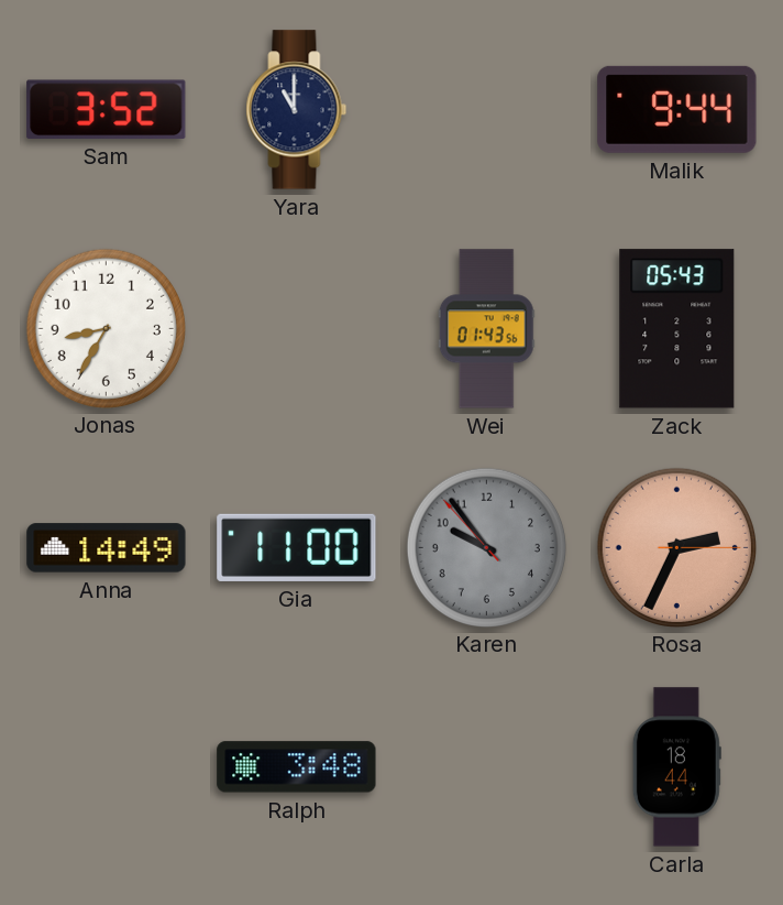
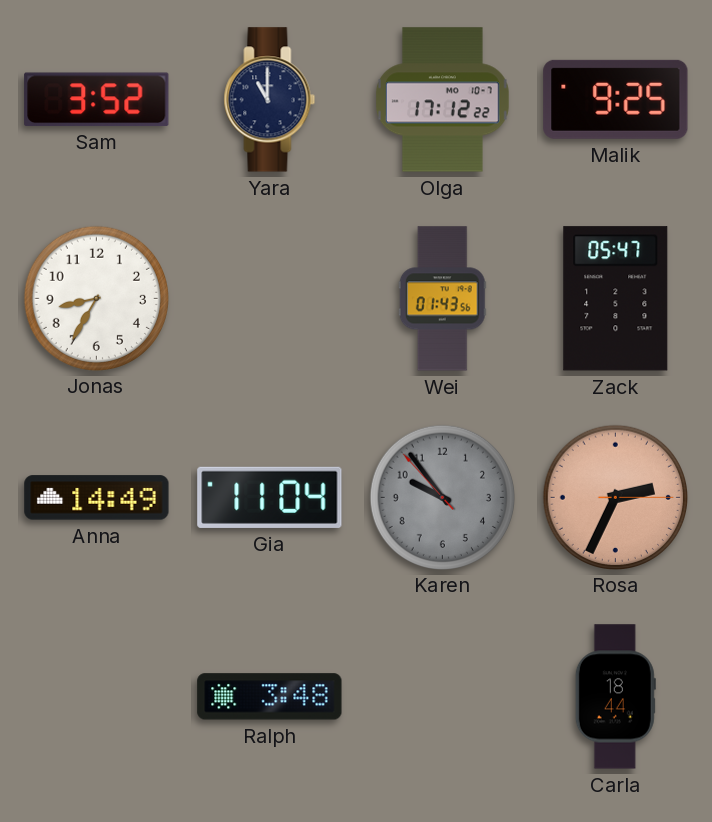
Olga: none -> 17:12
Malik: 9:44 -> 9:25
Zack: 05:43 -> 05:47
Gia: 11:00 -> 11:04
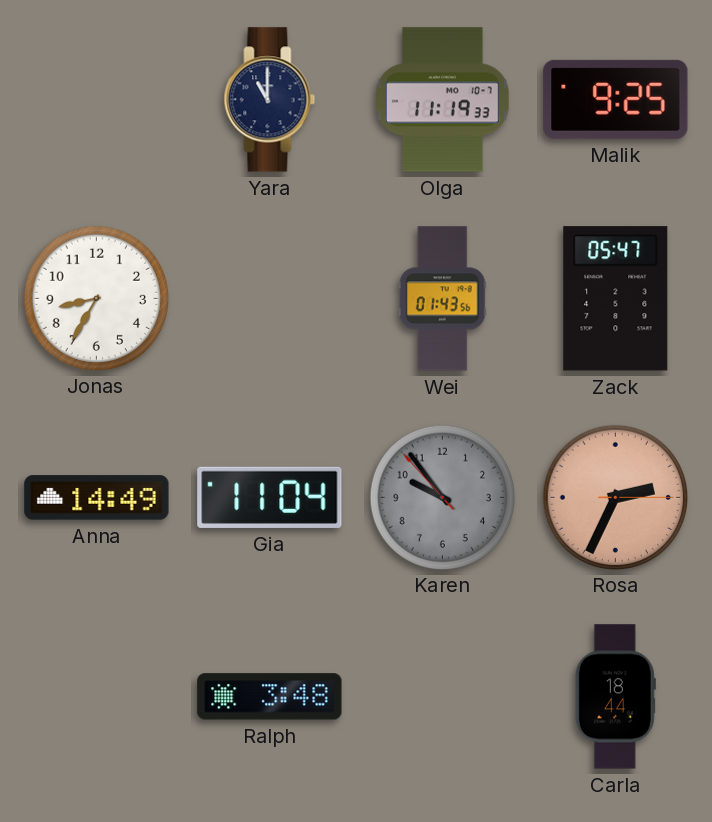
Sam: 3:52 -> none
Olga: 17:12 -> 11:19
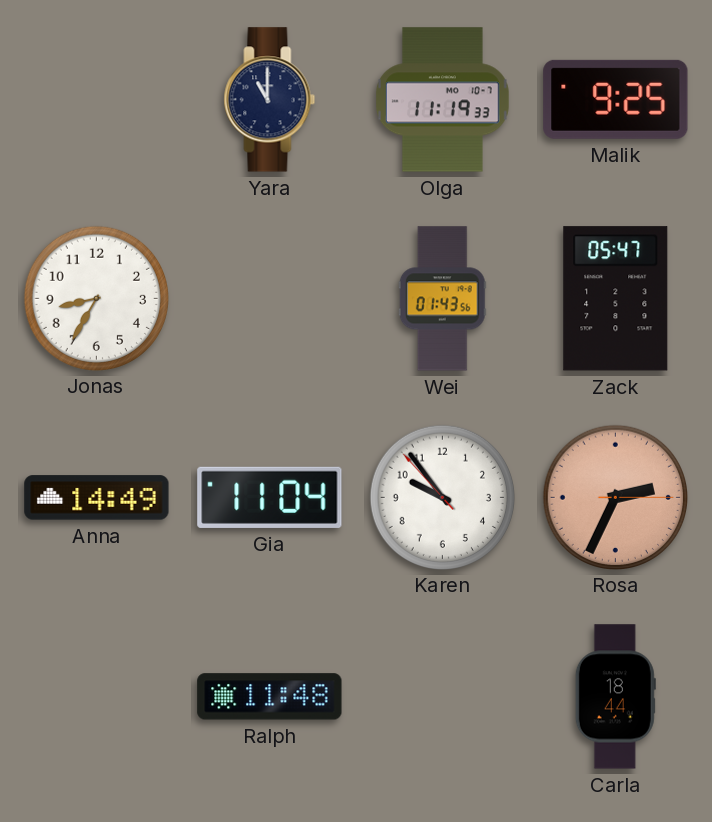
Karen dial: grey -> white
Ralph: 3:48 -> 11:48
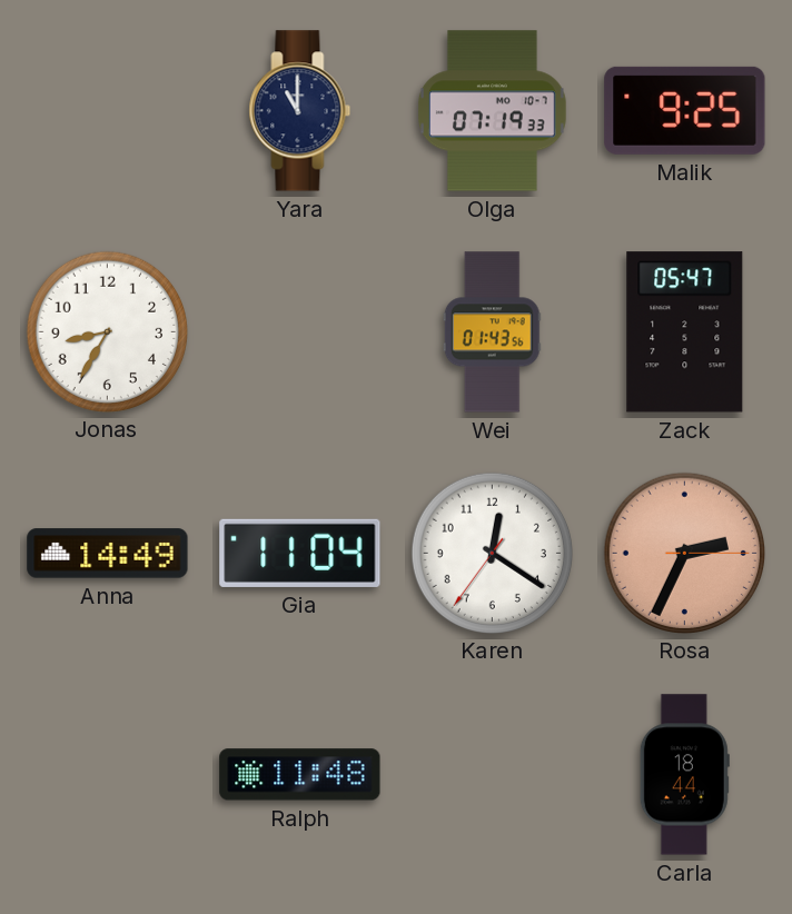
Olga: 11:19 -> 07:19
Karen: 9:53 -> 12:20
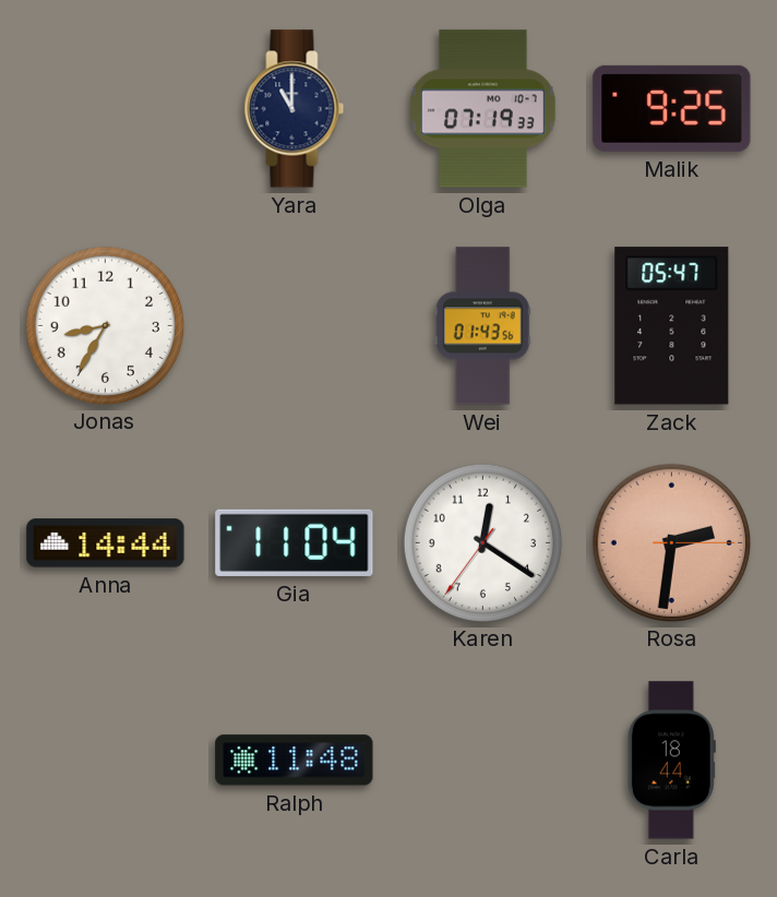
Anna: 14:49 -> 14:44
Rosa: 2:34 -> 2:31
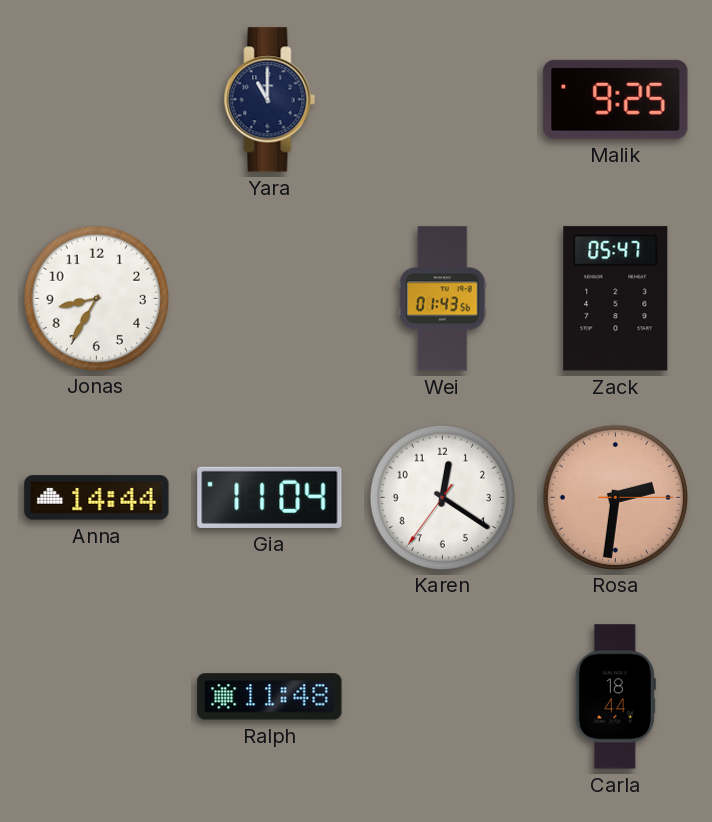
Olga: 07:19 -> none
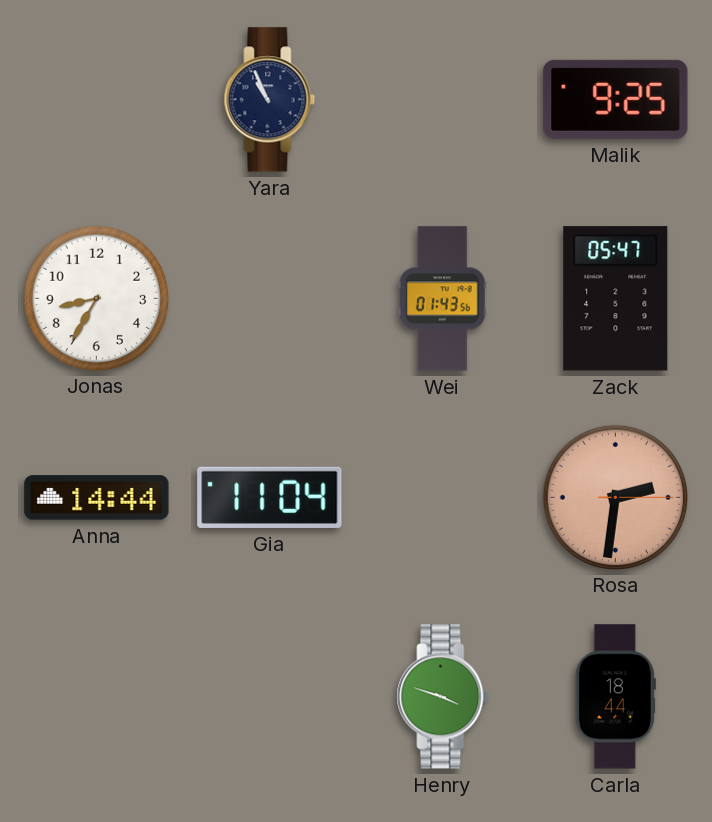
Yara: 11:00 -> 10:56
Karen: 12:20 -> none
Ralph: 11:48 -> none
Henry: none -> 3:48
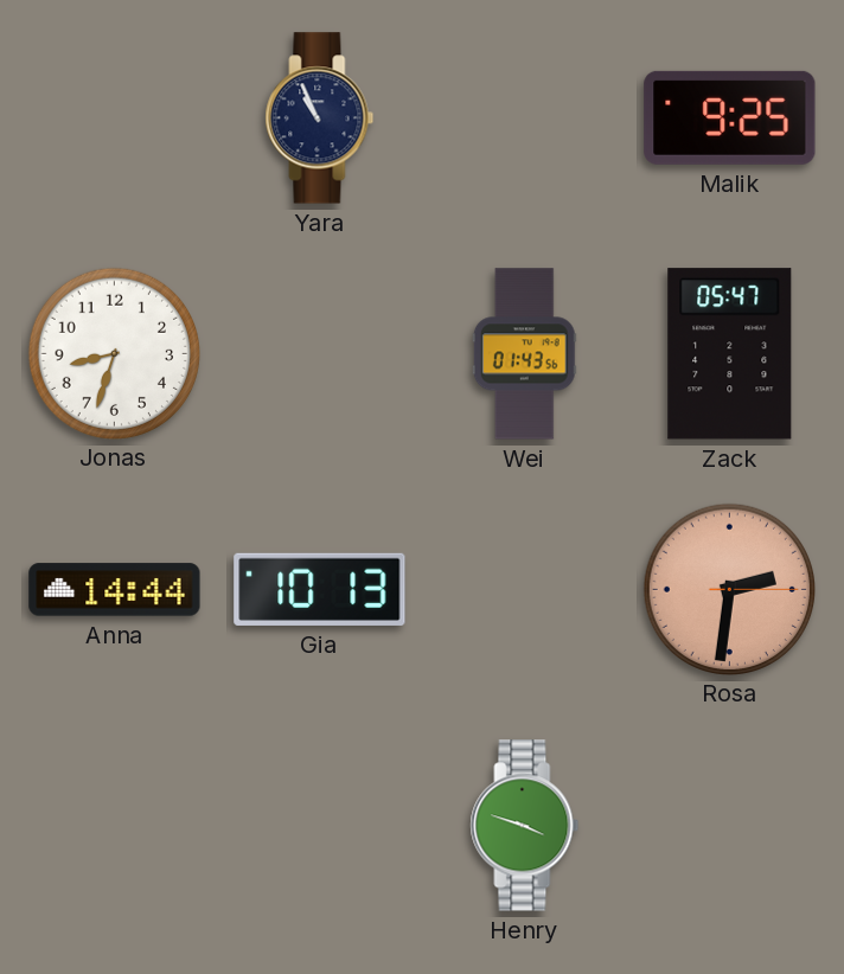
Jonas: 8:35 -> 8:33
Gia: 11:04 -> 10:13
Carla: 18:44 -> none
